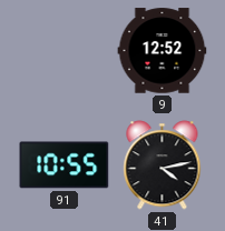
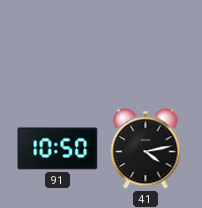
9: 12:52 -> none
91: 10:55 -> 10:50
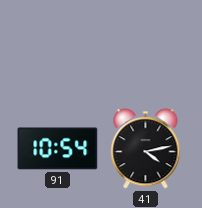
91: 10:50 -> 10:54
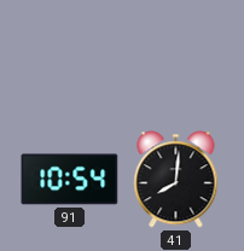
41: 4:13 -> 8:01
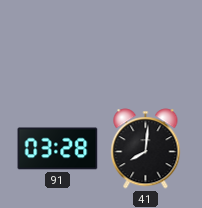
91: 10:54 -> 03:28
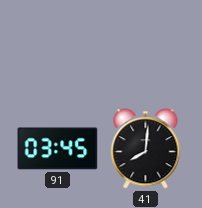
91: 03:28 -> 03:45
